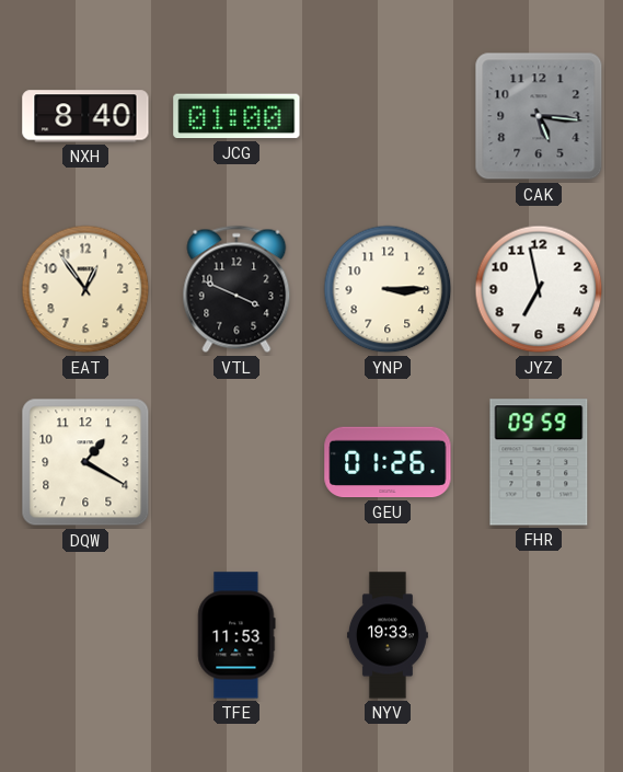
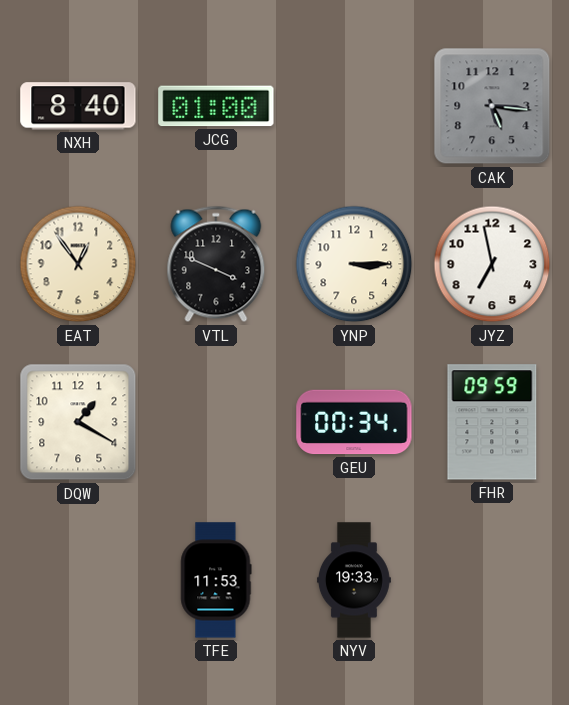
GEU: 01:26 -> 00:34
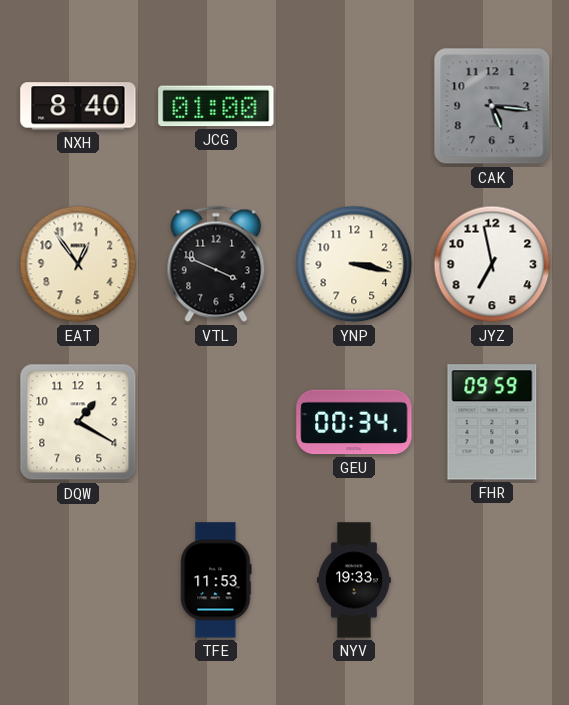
YNP: 3:15 -> 3:17
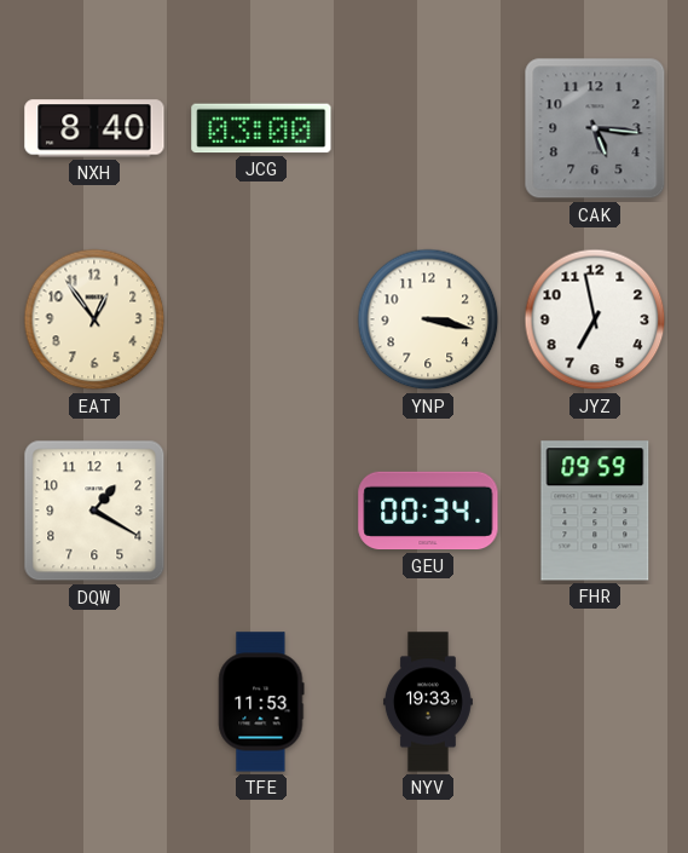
JCG: 01:00 -> 03:00
VTL: 3:49 -> none
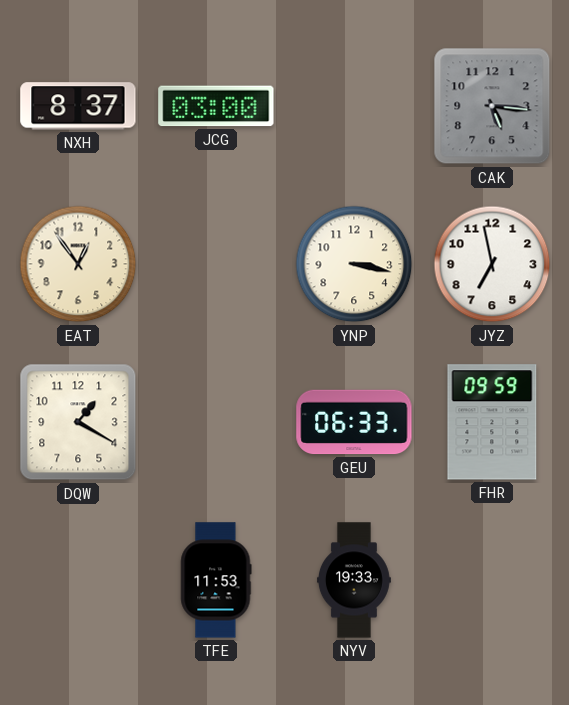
NXH: 8:40 -> 8:37
GEU: 00:34 -> 06:33
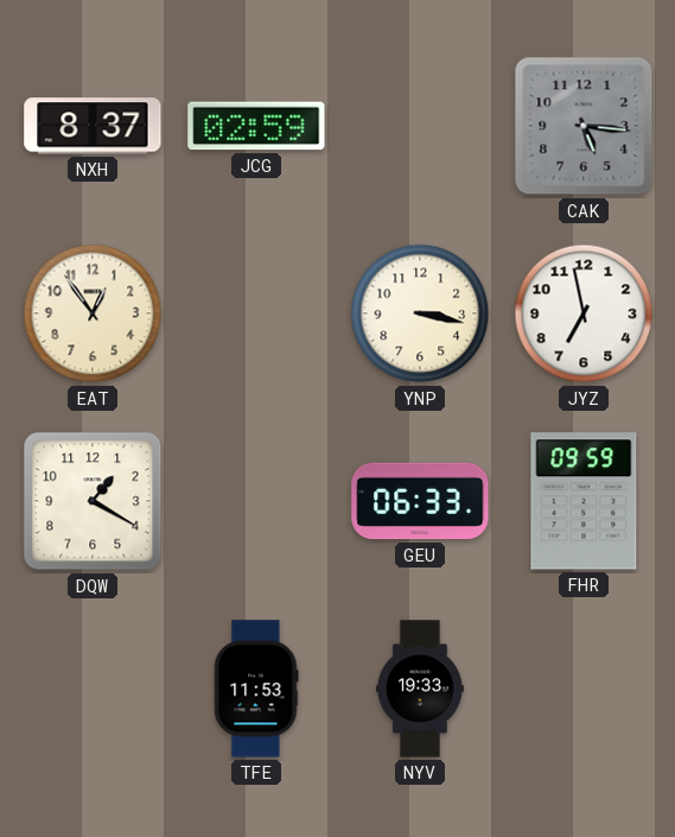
JCG: 03:00 -> 02:59
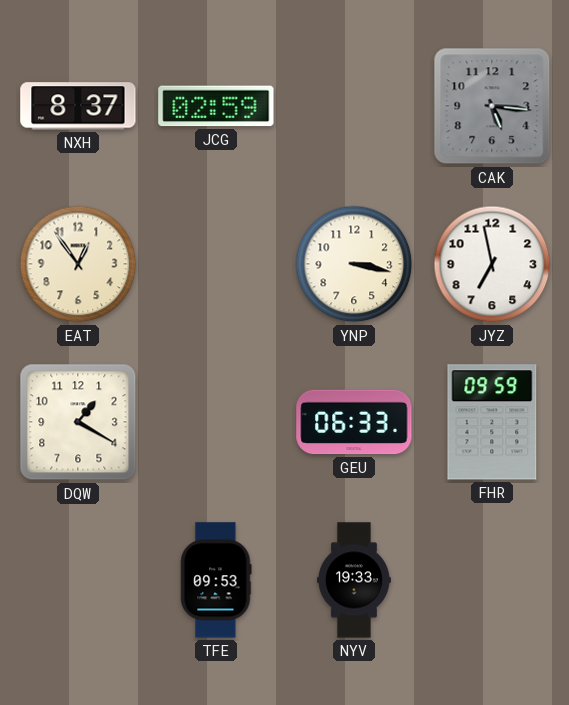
TFE: 11:53 -> 09:53
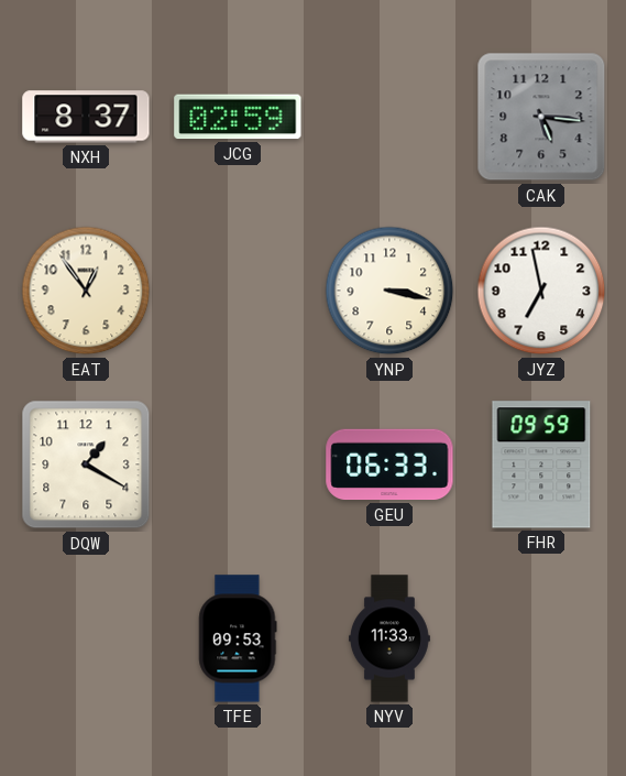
NYV: 19:33 -> 11:33
